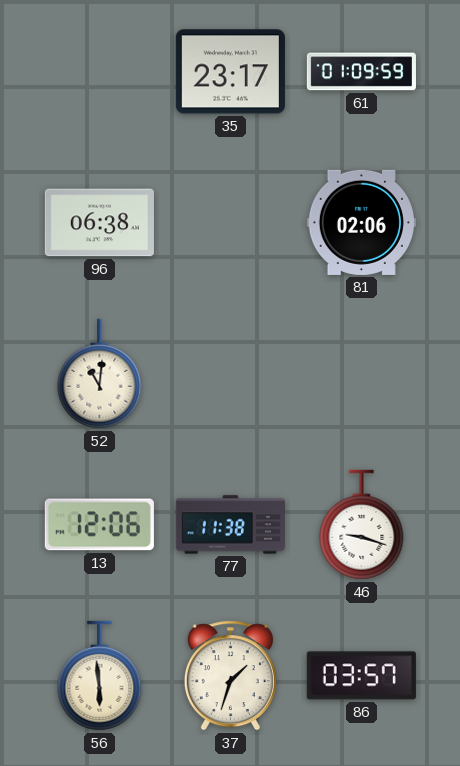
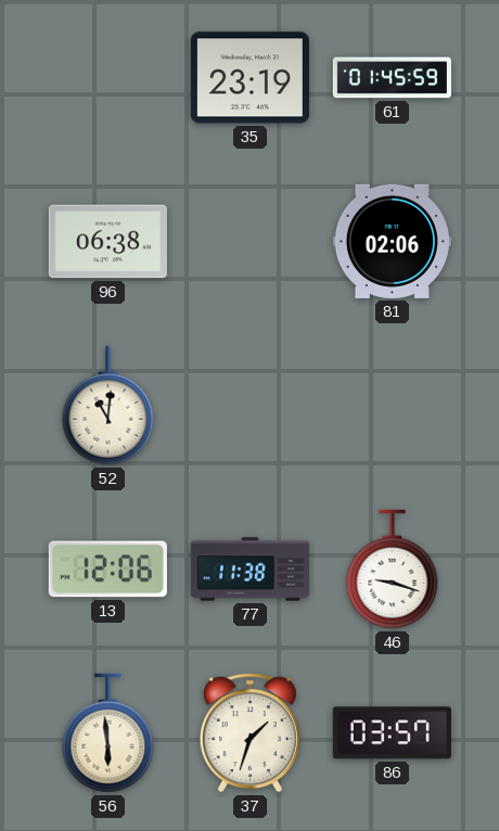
35: 23:17 -> 23:19
61: 01:09 -> 01:45
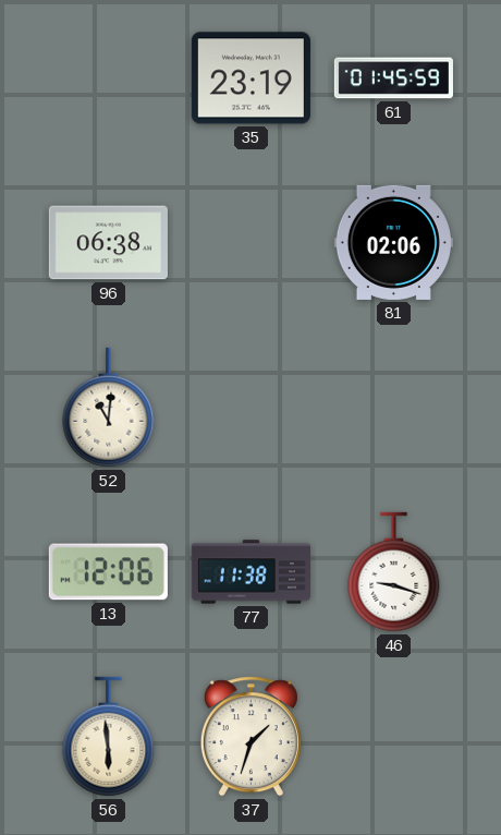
86: 03:57 -> none
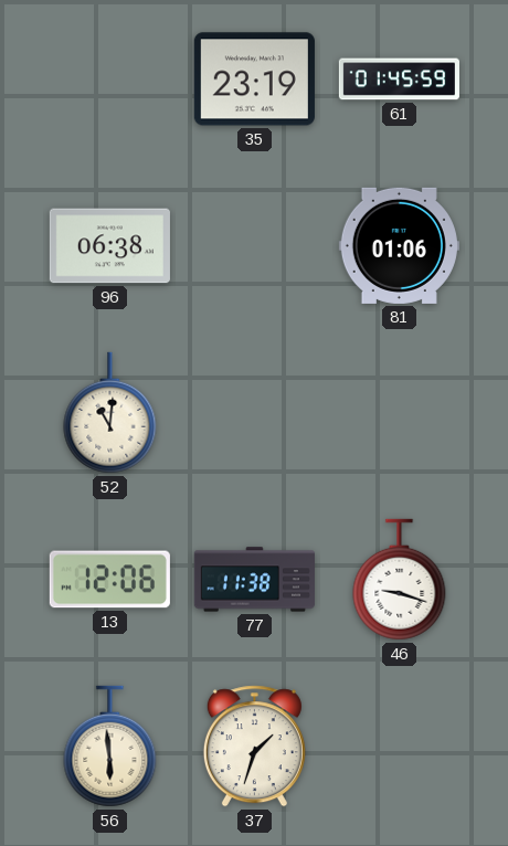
81: 02:06 -> 01:06
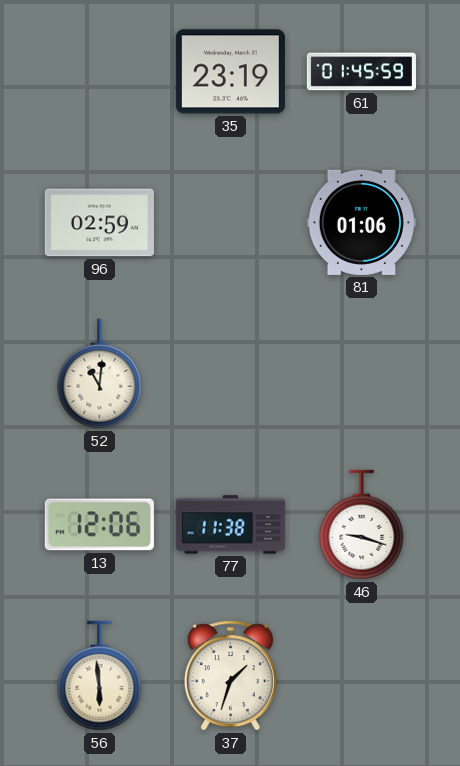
96: 06:38 -> 02:59
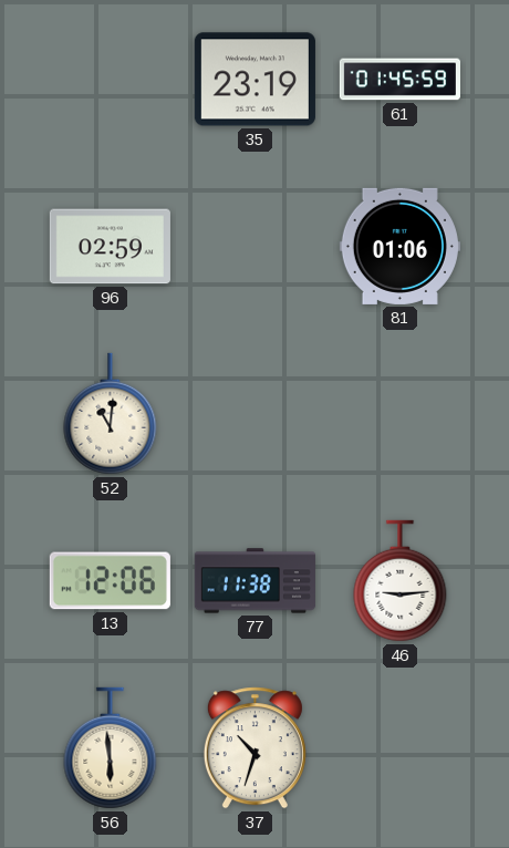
46: 9:18 -> 9:14
37: 1:33 -> 10:33
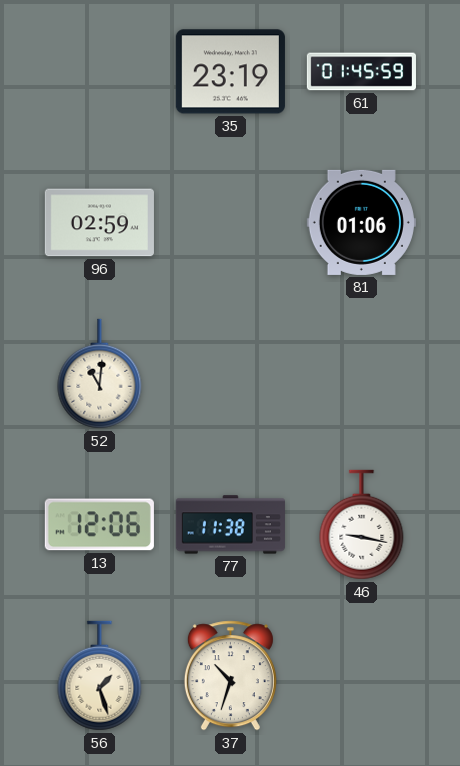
46: 9:14 -> 9:17
56: 5:59 -> 1:27
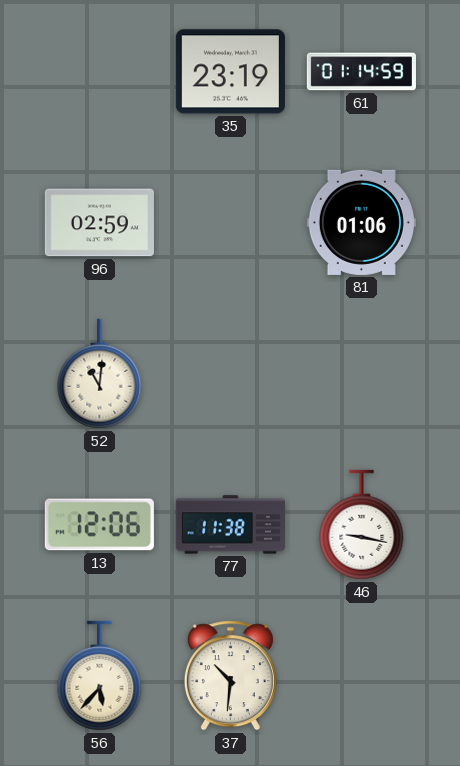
61: 01:45 -> 01:14
56: 1:27 -> 5:37
37: 10:33 -> 10:31
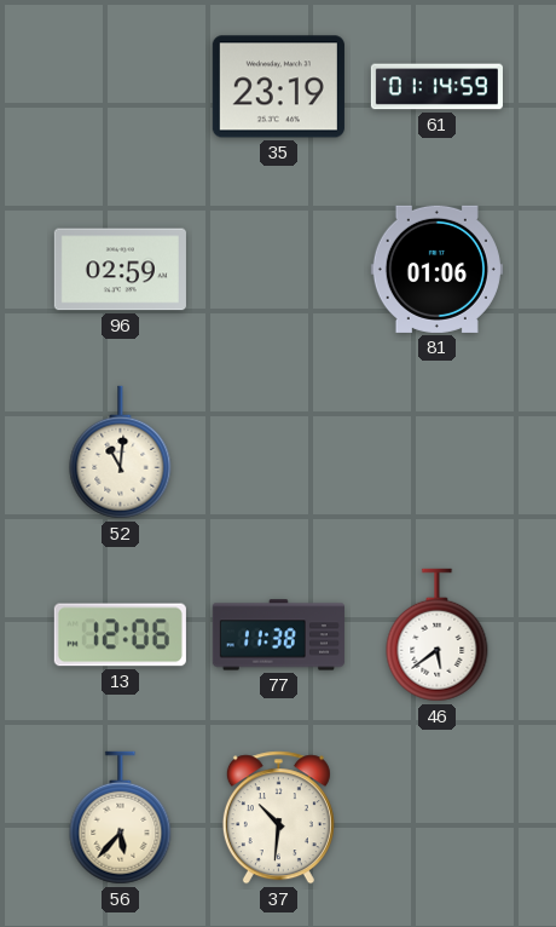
46: 9:17 -> 5:39
